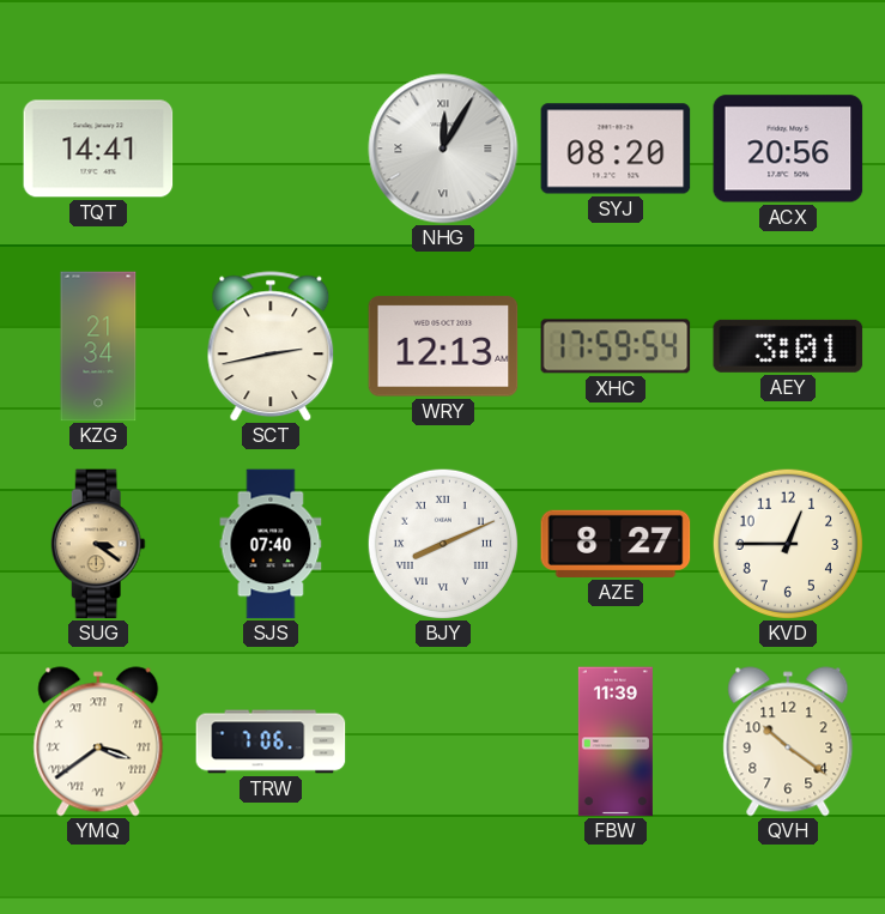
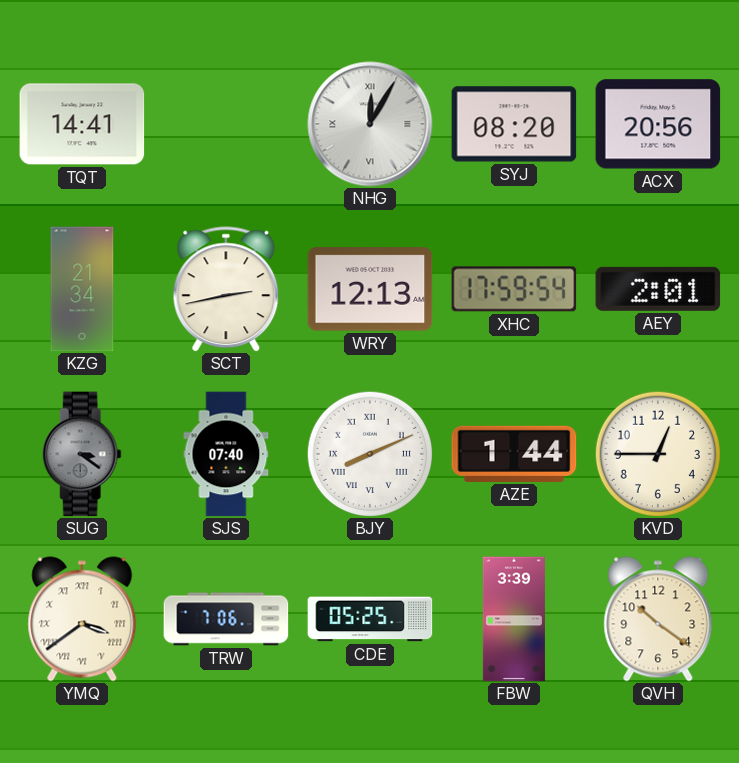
AEY: 3:01 -> 2:01
SUG dial: champagne -> grey
AZE: 8:27 -> 1:44
CDE: none -> 05:25
FBW: 11:39 -> 3:39
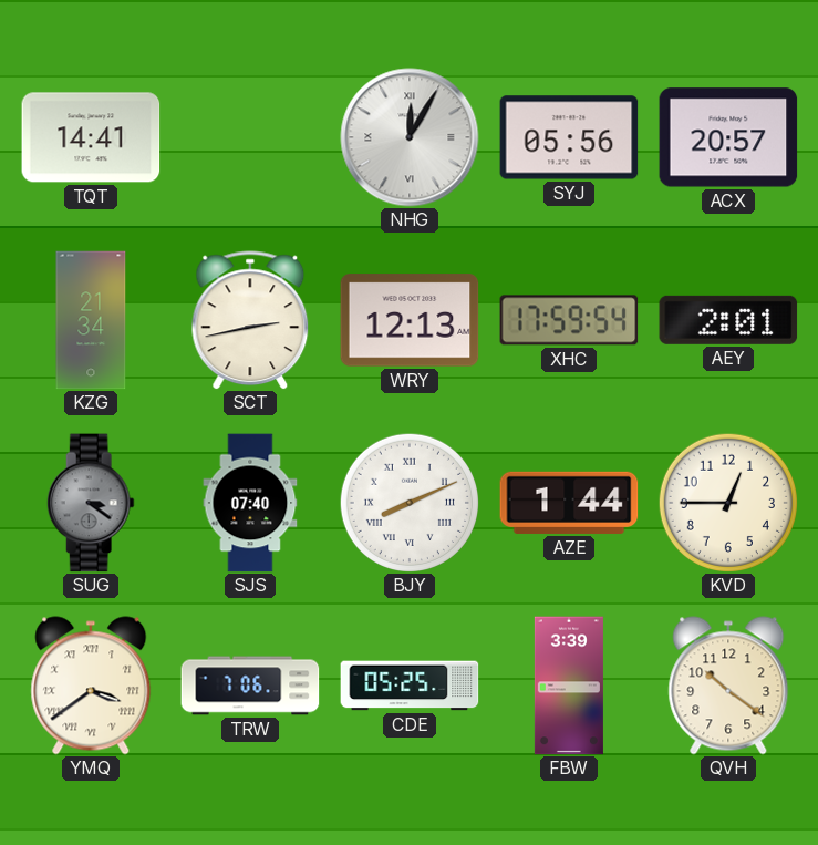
SYJ: 08:20 -> 05:56
ACX: 20:56 -> 20:57
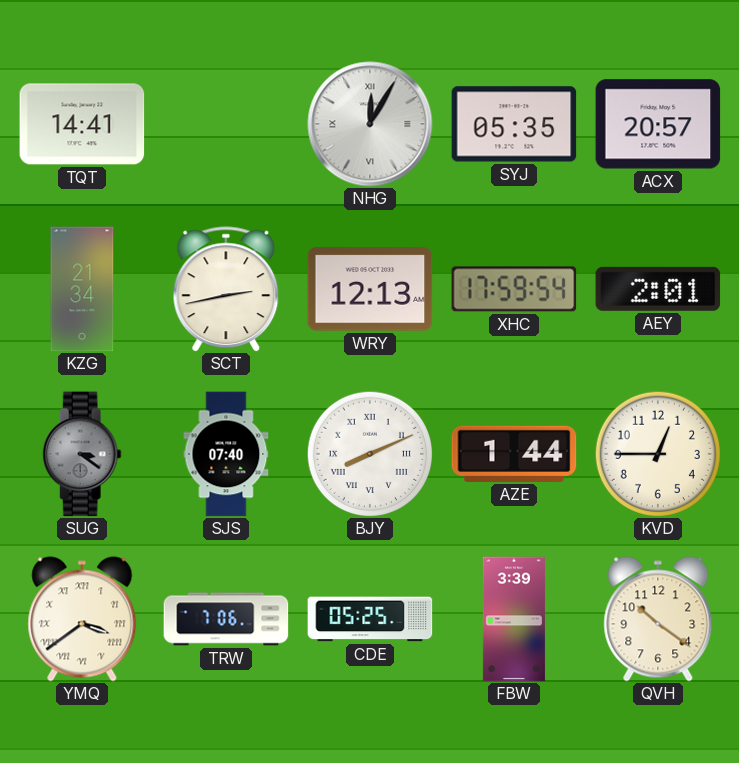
SYJ: 05:56 -> 05:35
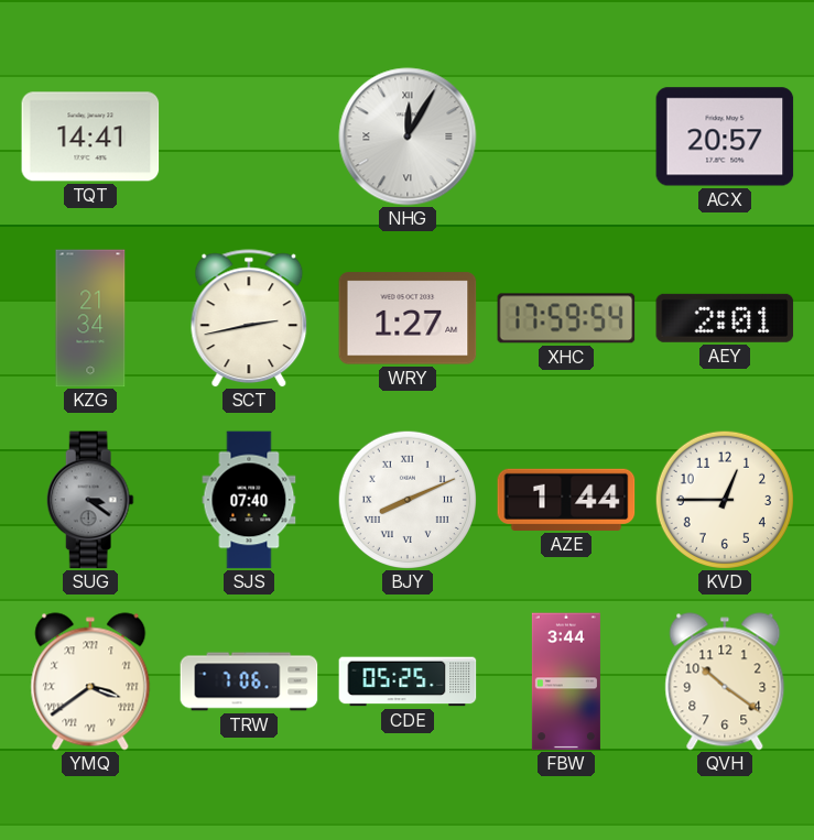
SYJ: 05:35 -> none
WRY: 12:13 -> 1:27
FBW: 3:39 -> 3:44
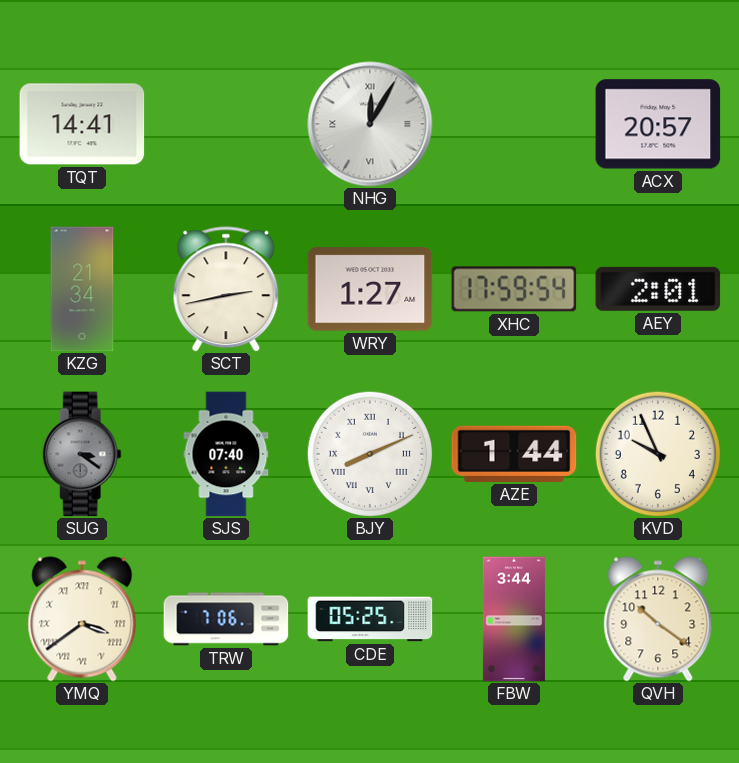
KVD: 12:45 -> 9:56
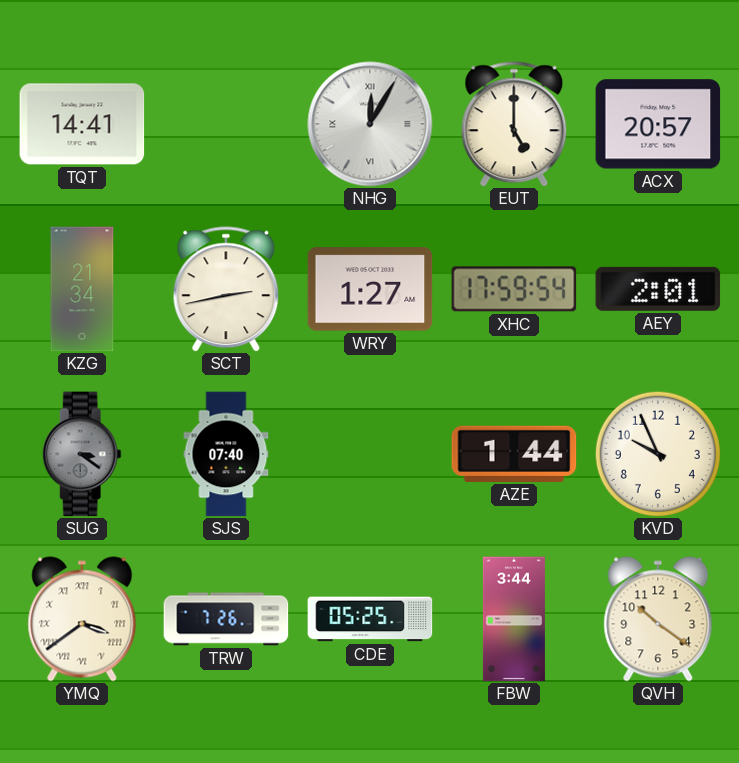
EUT: none -> 5:00
BJY: 8:11 -> none
TRW: 7:06 -> 7:26
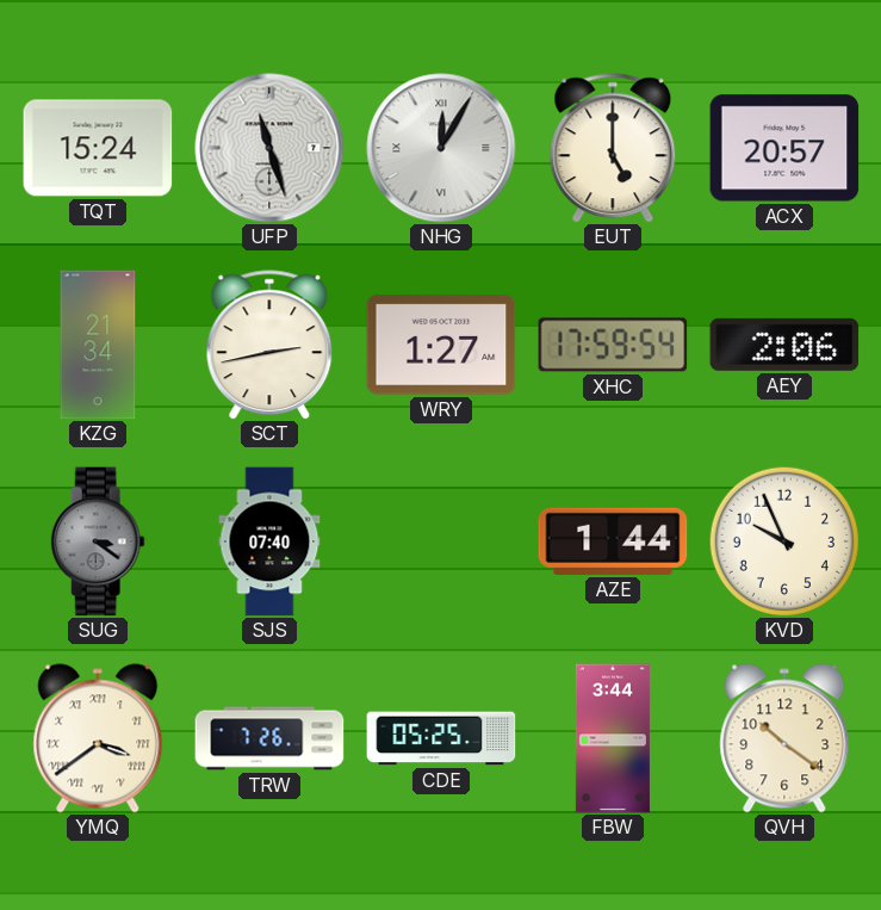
TQT: 14:41 -> 15:24
UFP: none -> 11:27
AEY: 2:01 -> 2:06
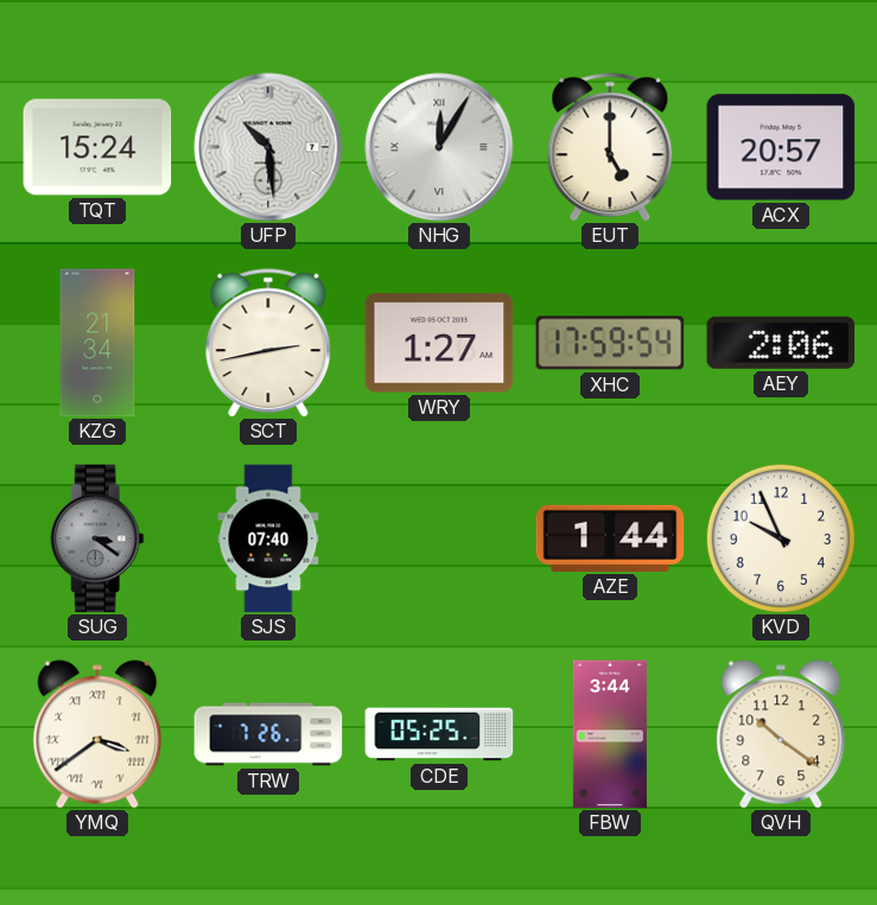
UFP: 11:27 -> 10:29
